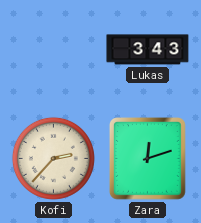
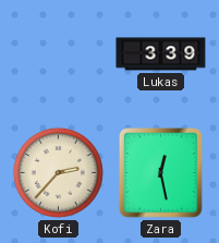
Lukas: 3:43 -> 3:39
Zara: 12:12 -> 12:28
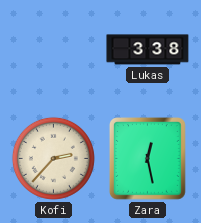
Lukas: 3:39 -> 3:38
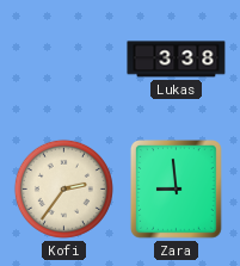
Kofi: 2:37 -> 2:36
Zara: 12:28 -> 8:59
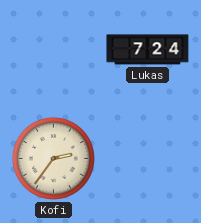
Lukas: 3:38 -> 7:24
Zara: 8:59 -> none
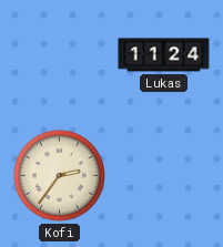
Lukas: 7:24 -> 11:24
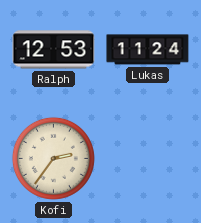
Ralph: none -> 12:53
